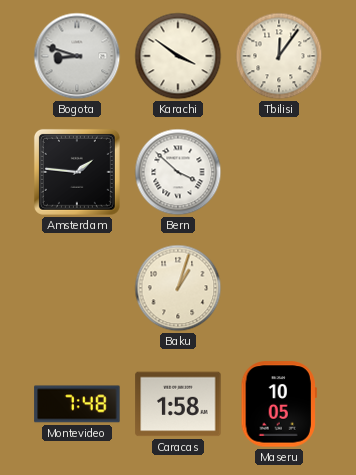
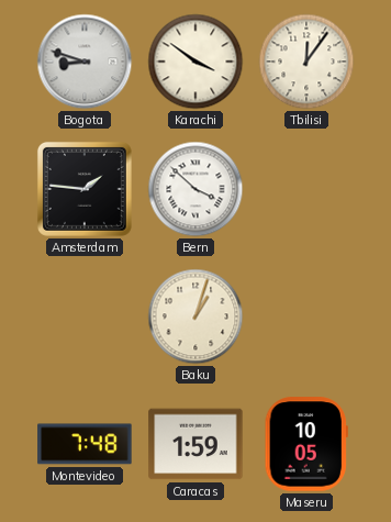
Caracas: 1:58 -> 1:59
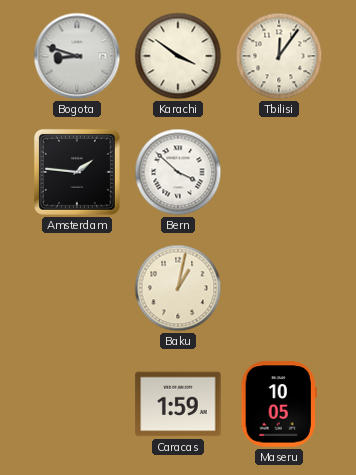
Baku: 1:03 -> 1:02
Montevideo: 7:48 -> none
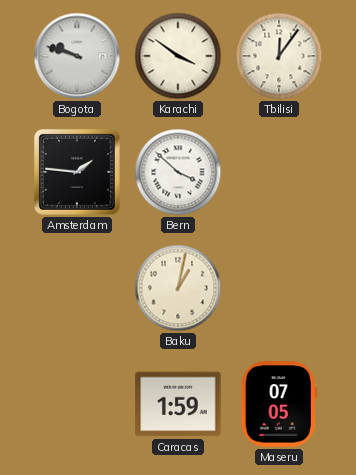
Bogota: 8:48 -> 9:48
Maseru: 10:05 -> 07:05
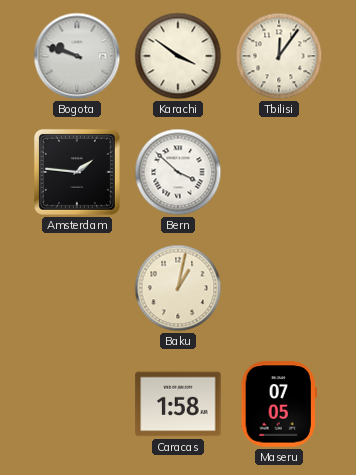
Caracas: 1:59 -> 1:58
